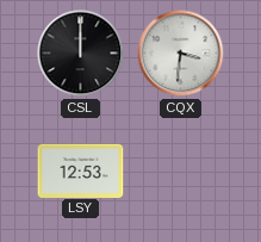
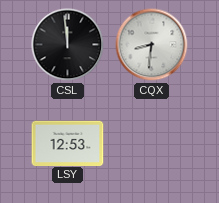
CSL: 12:00 -> 11:59
CQX: 3:31 -> 8:31
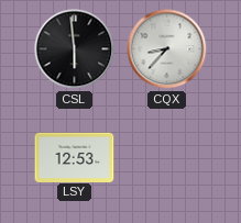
CSL: 11:59 -> 5:59
CQX: 8:31 -> 8:37
